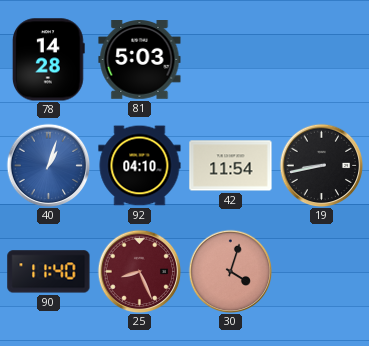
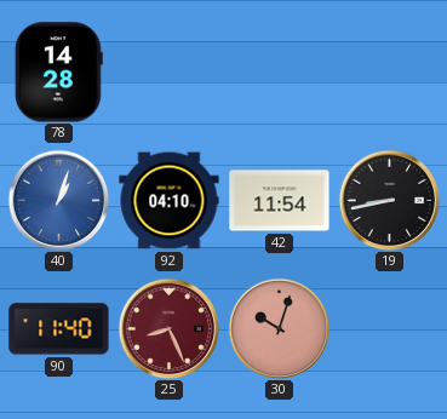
81: 5:03 -> none
30: 4:03 -> 10:03
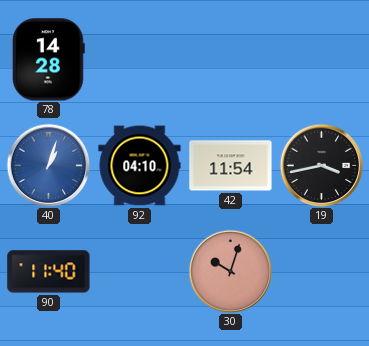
19: 8:43 -> 3:43
25: 8:26 -> none
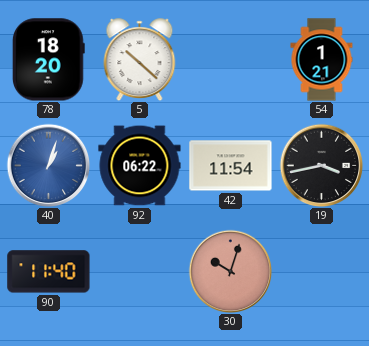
78: 14:28 -> 18:20
5: none -> 10:22
54: none -> 1:21
92: 04:10 -> 06:22
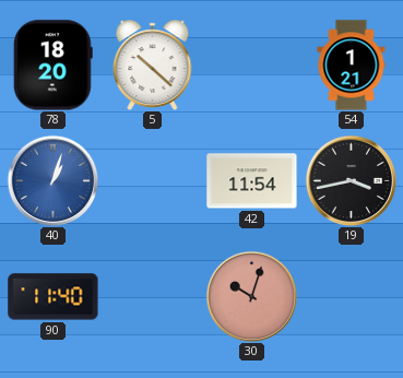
92: 06:22 -> none
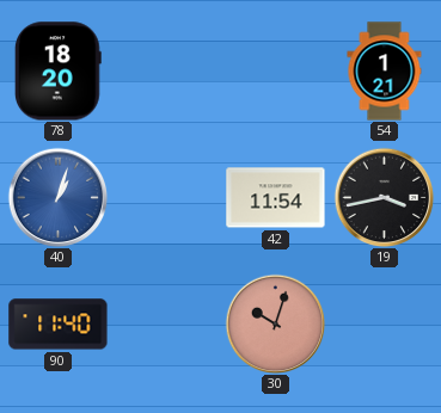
5: 10:22 -> none
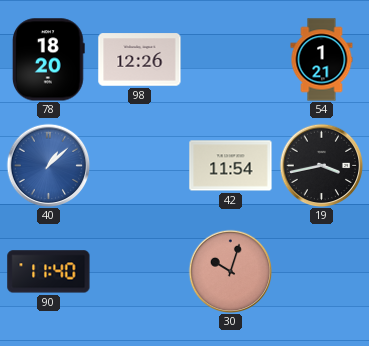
98: none -> 12:26
40: 1:03 -> 1:08
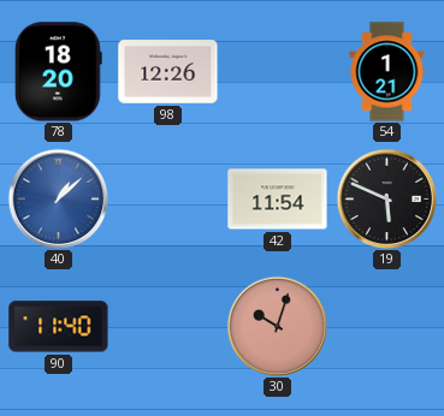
19: 3:43 -> 5:49
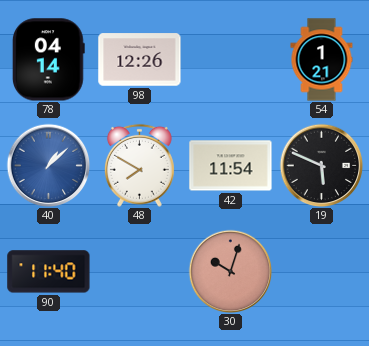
78: 18:20 -> 04:14
48: none -> 7:50
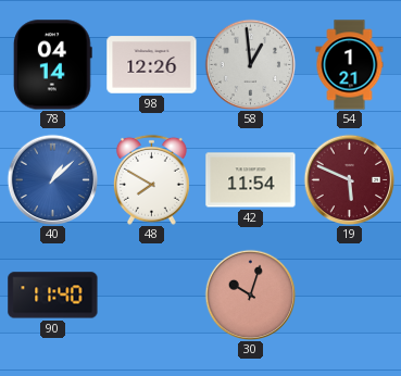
58: none -> 12:59
19 dial: black -> burgundy
